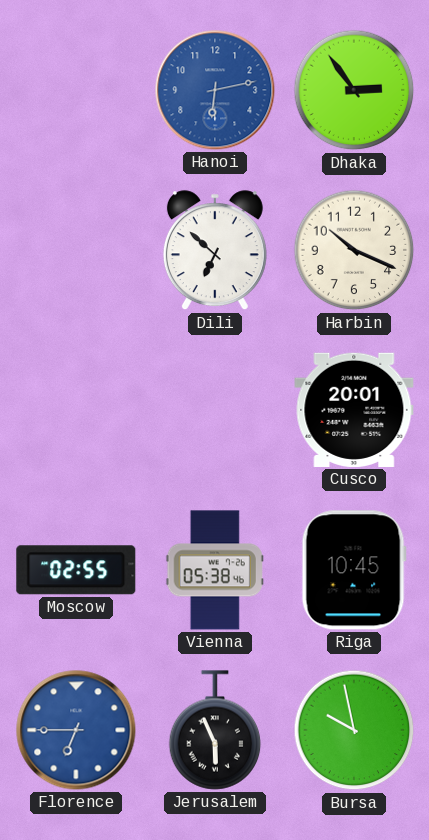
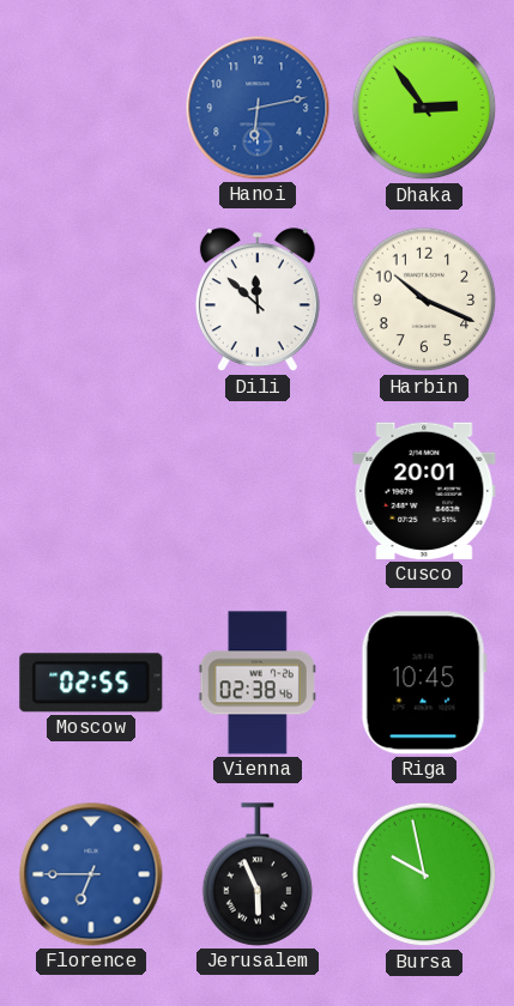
Dili: 6:52 -> 11:52
Vienna: 05:38 -> 02:38
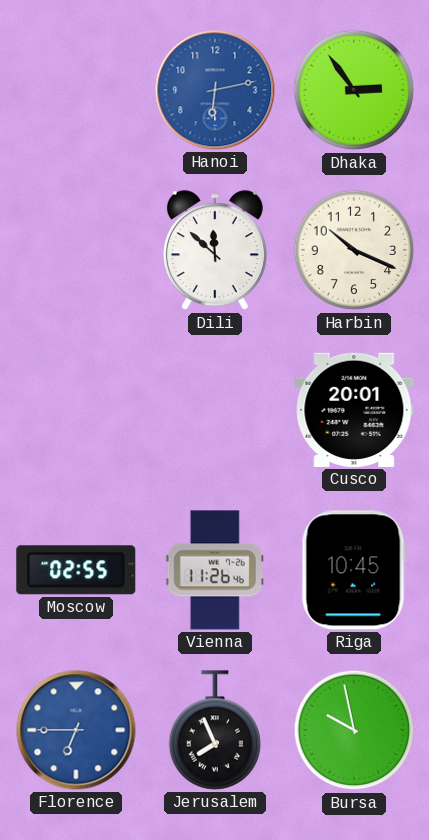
Vienna: 02:38 -> 11:26
Jerusalem: 5:56 -> 7:56
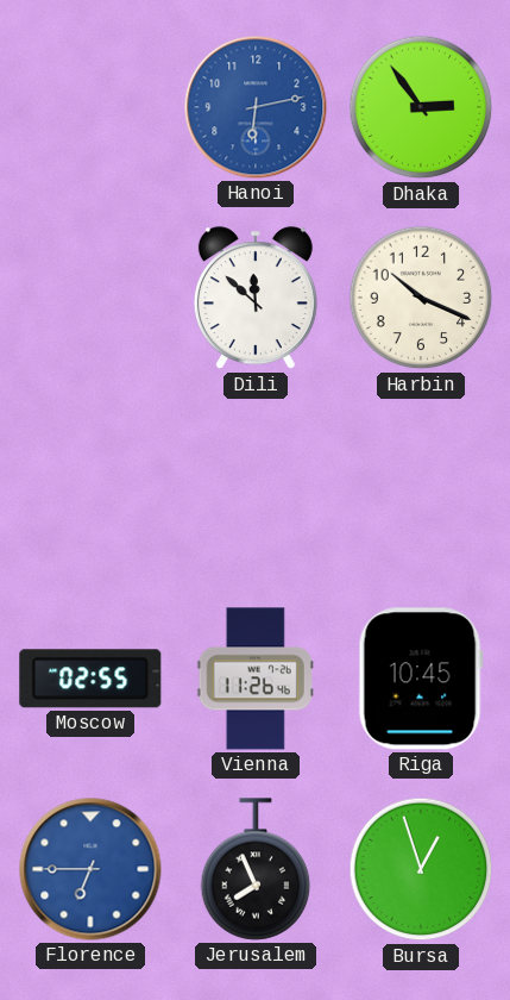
Cusco: 20:01 -> none
Bursa: 9:58 -> 12:57
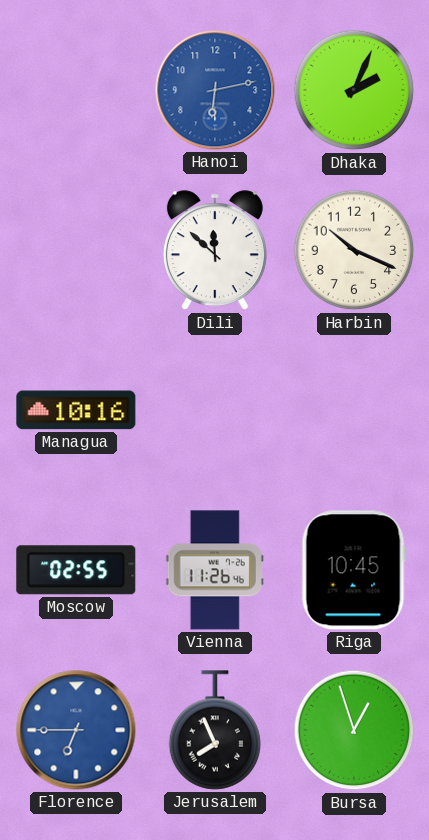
Dhaka: 2:54 -> 2:04
Managua: none -> 10:16
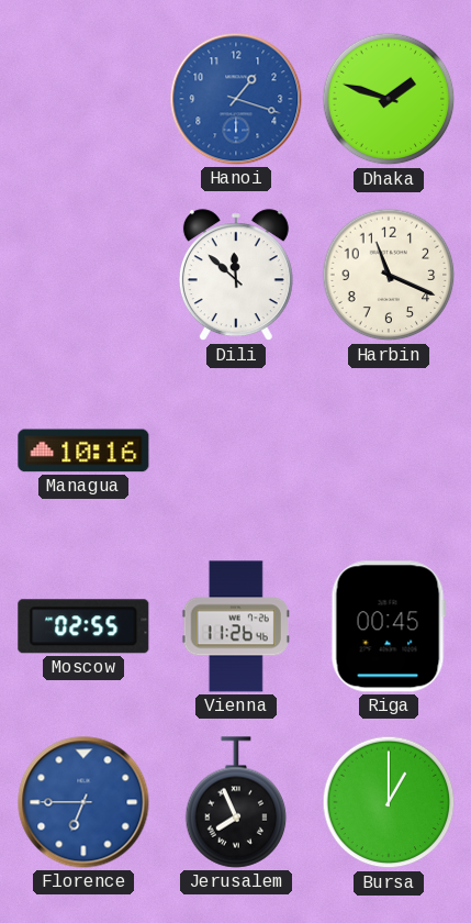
Hanoi: 6:13 -> 1:18
Dhaka: 2:04 -> 1:48
Harbin: 10:19 -> 11:19
Riga: 10:45 -> 00:45
Bursa: 12:57 -> 1:00
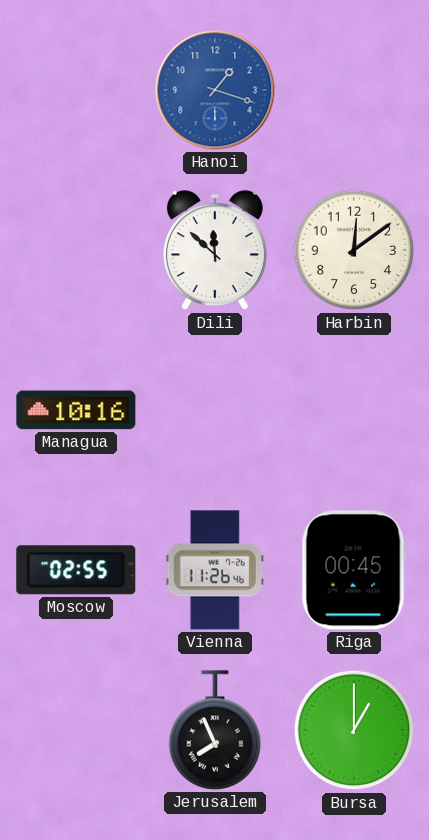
Dhaka: 1:48 -> none
Harbin: 11:19 -> 12:09
Florence: 6:45 -> none
